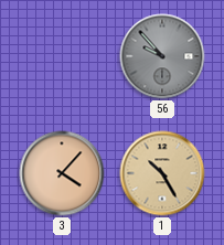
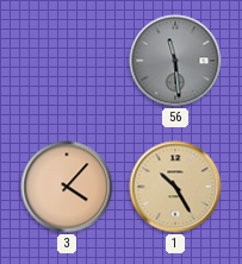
56: 9:53 -> 11:29
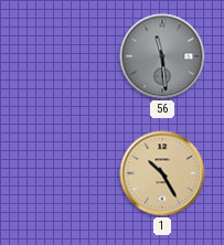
3: 4:07 -> none
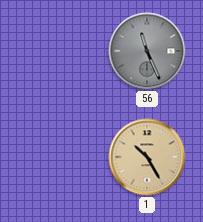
56: 11:29 -> 11:26
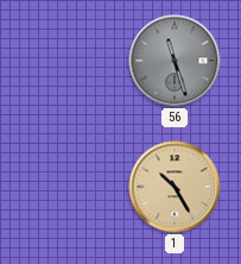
56: 11:26 -> 11:27
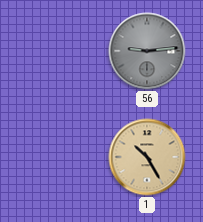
56: 11:27 -> 9:14
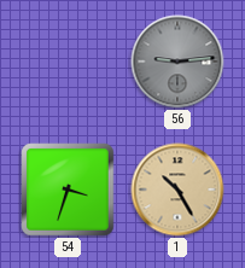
54: none -> 3:33
